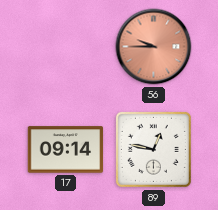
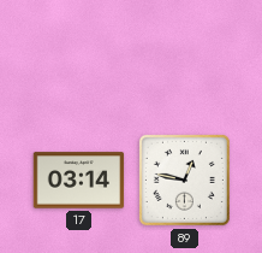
56: 9:45 -> none
17: 09:14 -> 03:14
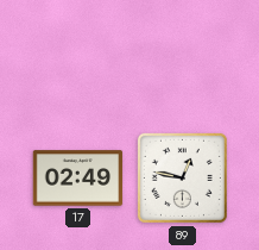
17: 03:14 -> 02:49
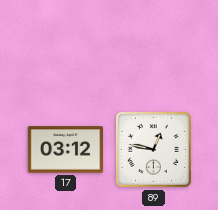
17: 02:49 -> 03:12
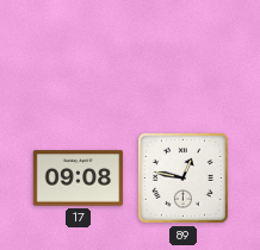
17: 03:12 -> 09:08
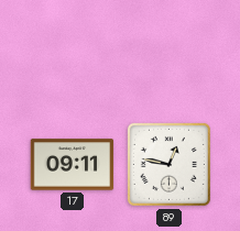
17: 09:08 -> 09:11
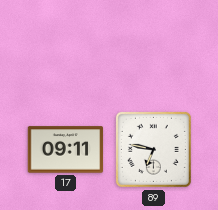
89: 12:47 -> 6:47
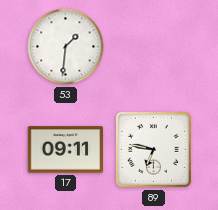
53: none -> 1:31
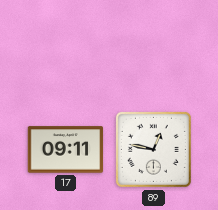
53: 1:31 -> none
89: 6:47 -> 12:47
